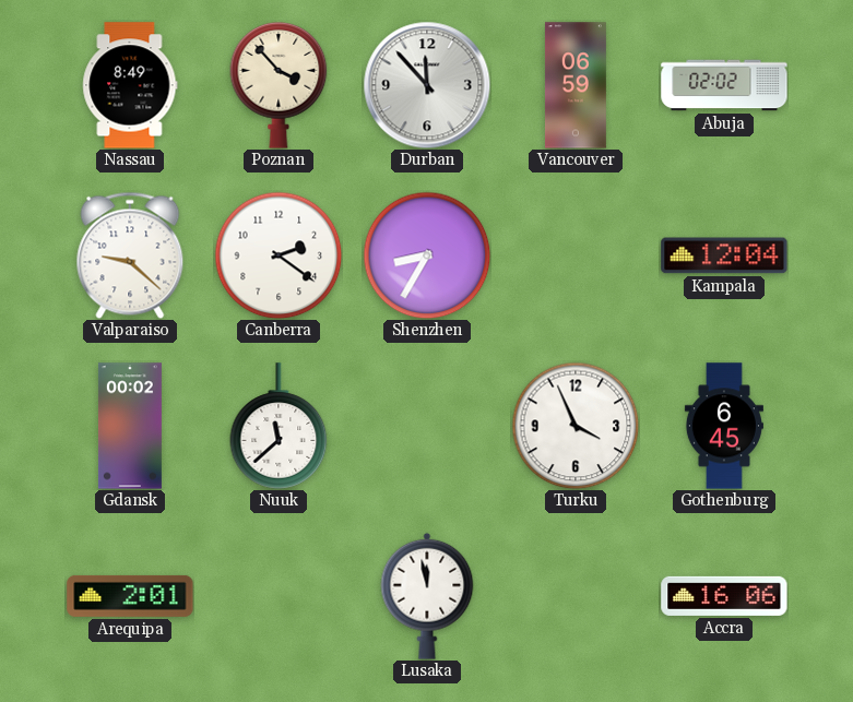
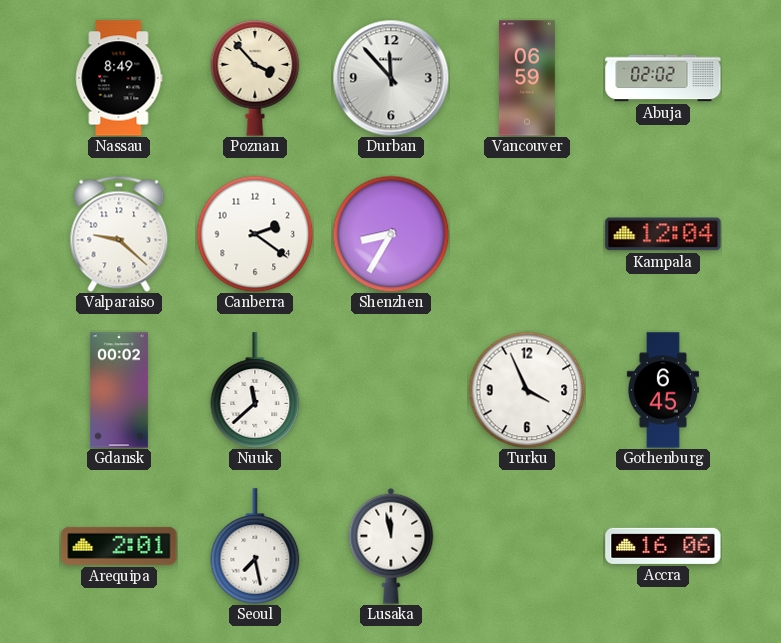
Seoul: none -> 7:28
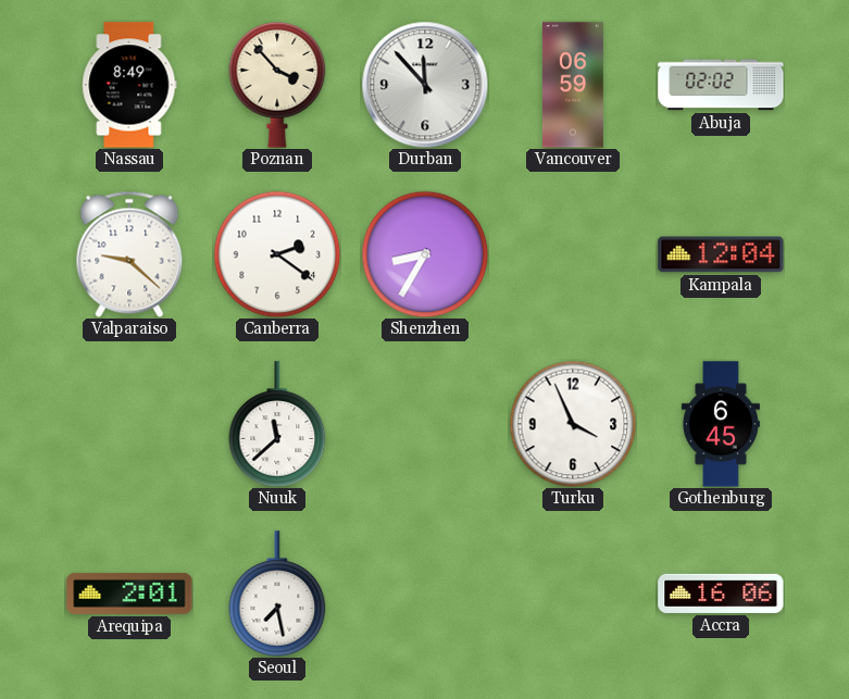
Gdansk: 00:02 -> none
Lusaka: 11:58 -> none
